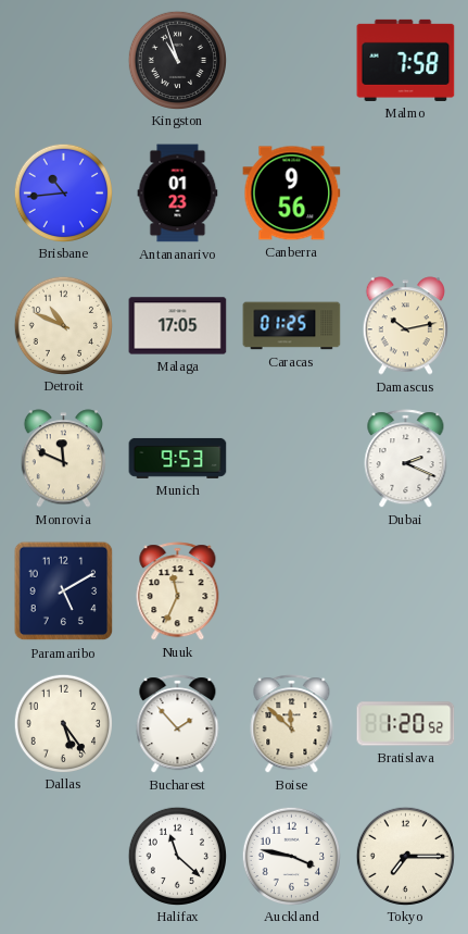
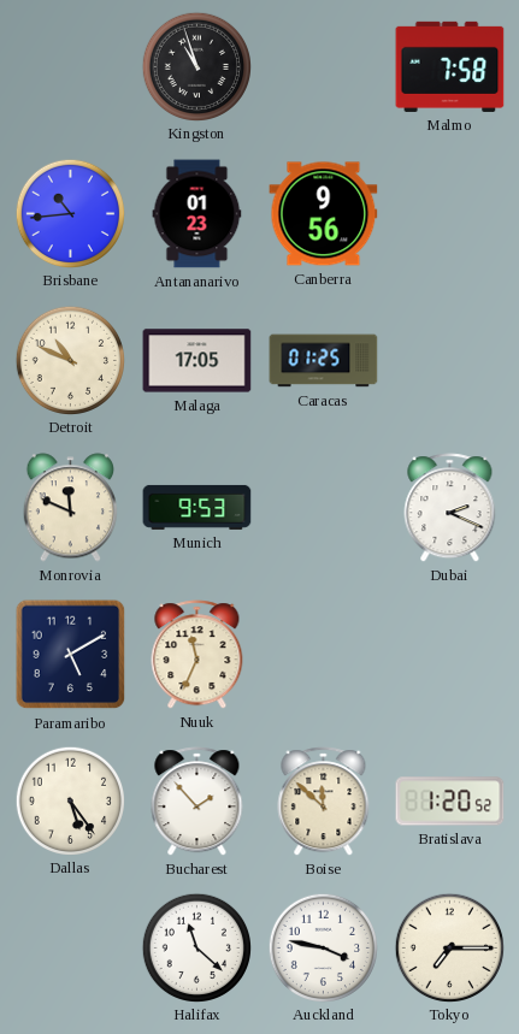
Damascus: 10:13 -> none
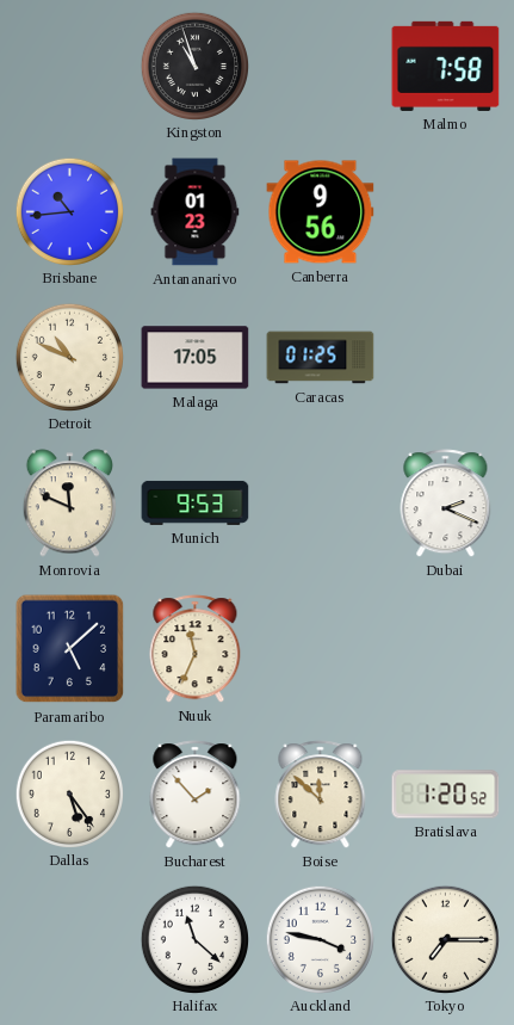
Paramaribo: 5:10 -> 5:08
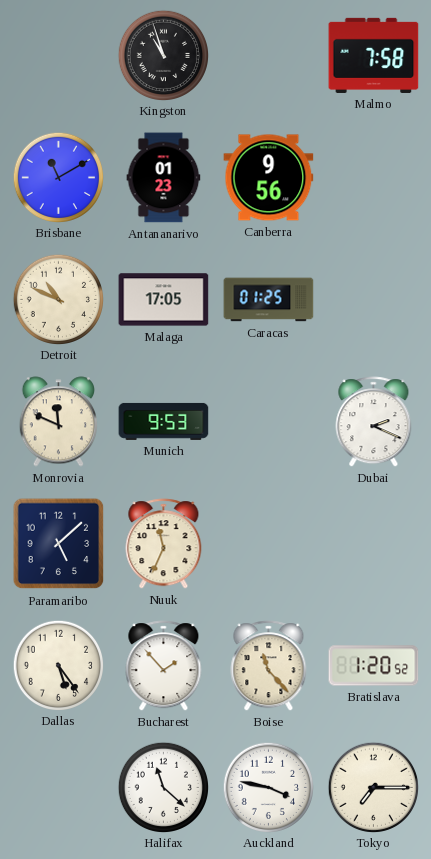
Brisbane: 10:44 -> 11:10
Boise: 11:52 -> 11:23
